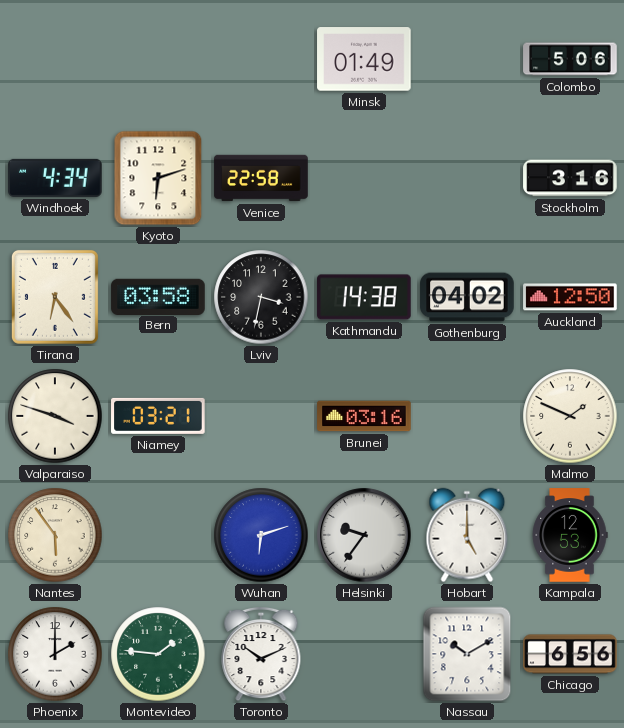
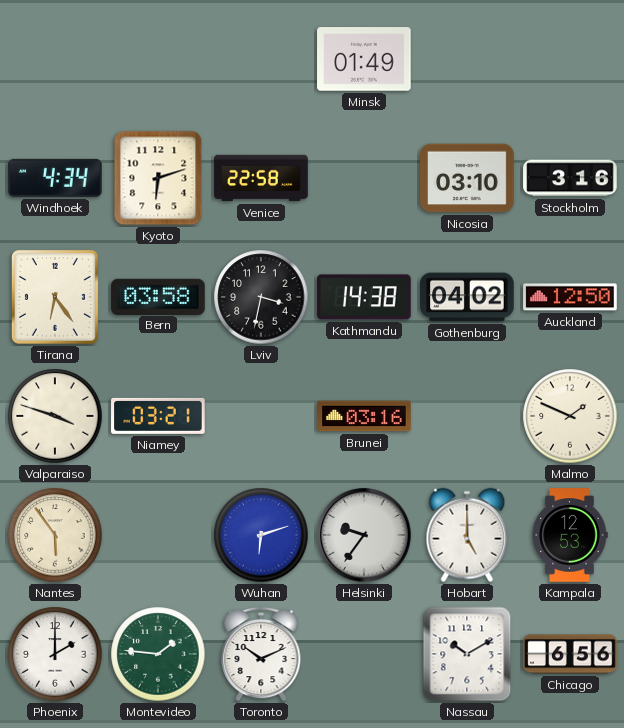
Colombo: 5:06 -> none
Nicosia: none -> 03:10
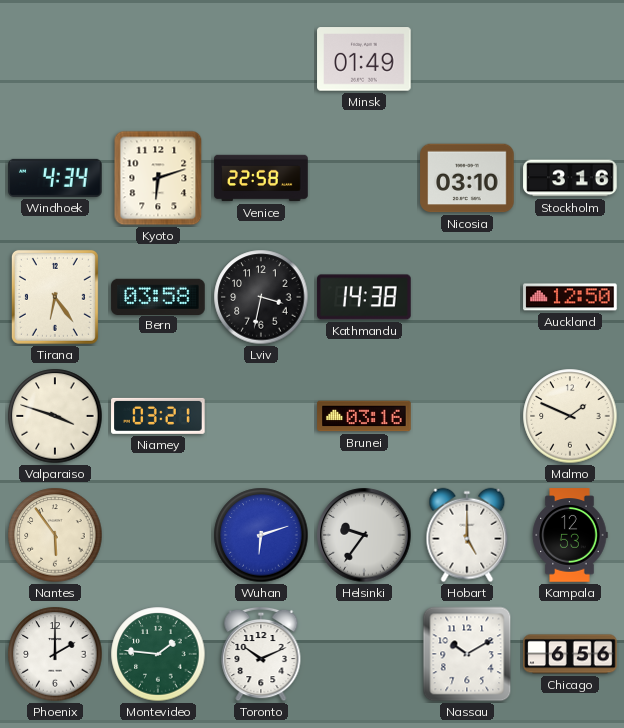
Gothenburg: 04:02 -> none
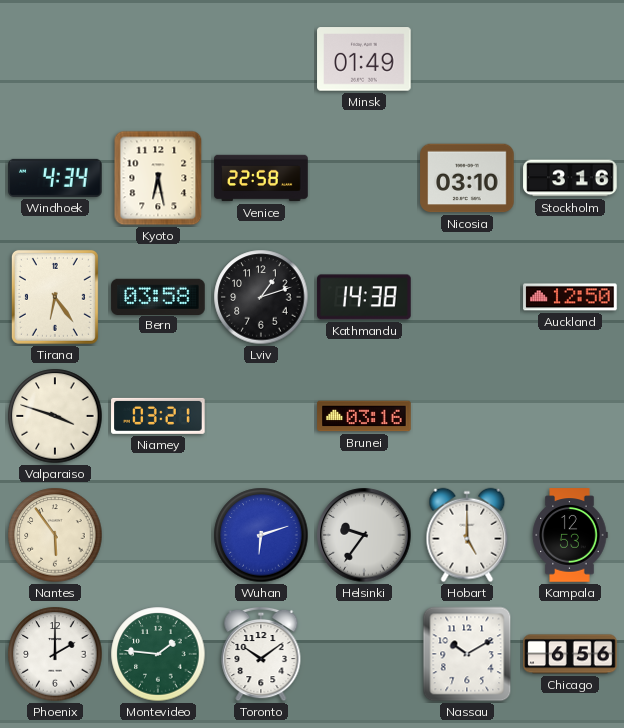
Kyoto: 6:12 -> 6:28
Lviv: 3:32 -> 1:12
Malmo: 1:49 -> none
Toronto: 10:11 -> 10:09
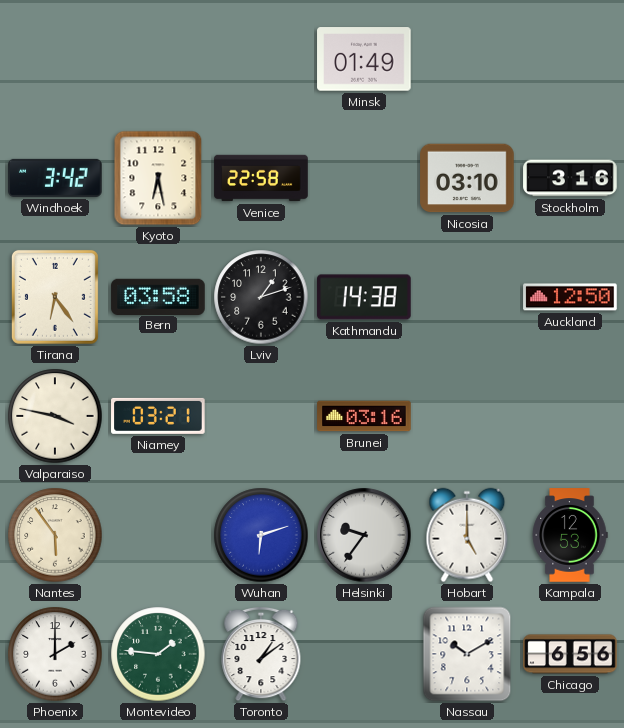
Windhoek: 4:34 -> 3:42
Valparaiso: 3:48 -> 3:47
Toronto: 10:09 -> 1:09
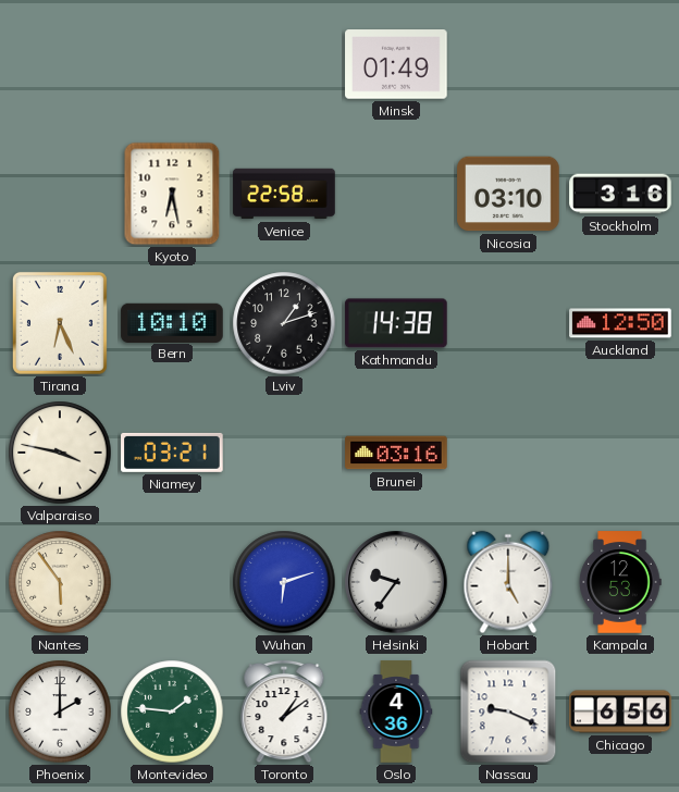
Windhoek: 3:42 -> none
Tirana: 6:24 -> 6:26
Bern: 03:58 -> 10:10
Oslo: none -> 4:36
Nassau: 10:10 -> 9:19
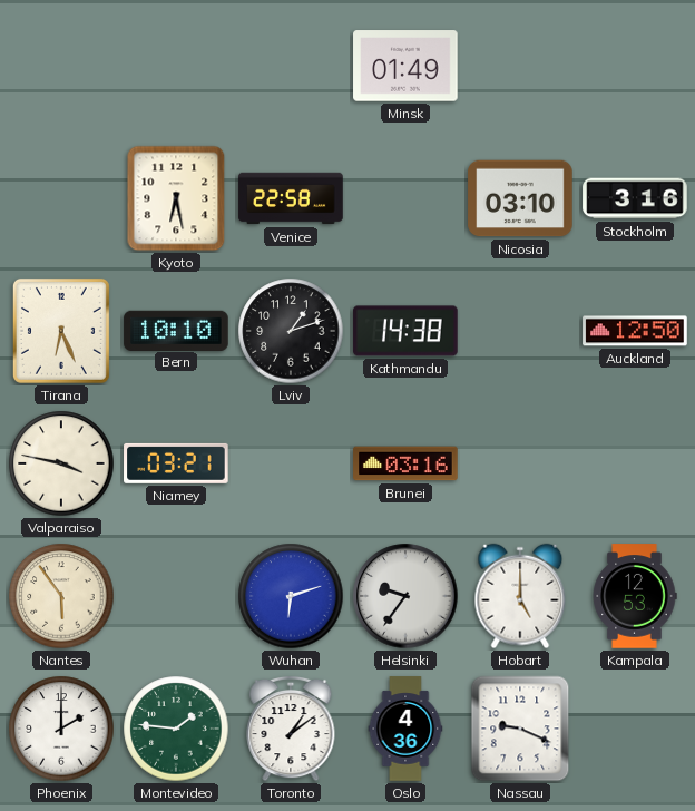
Chicago: 6:56 -> none
